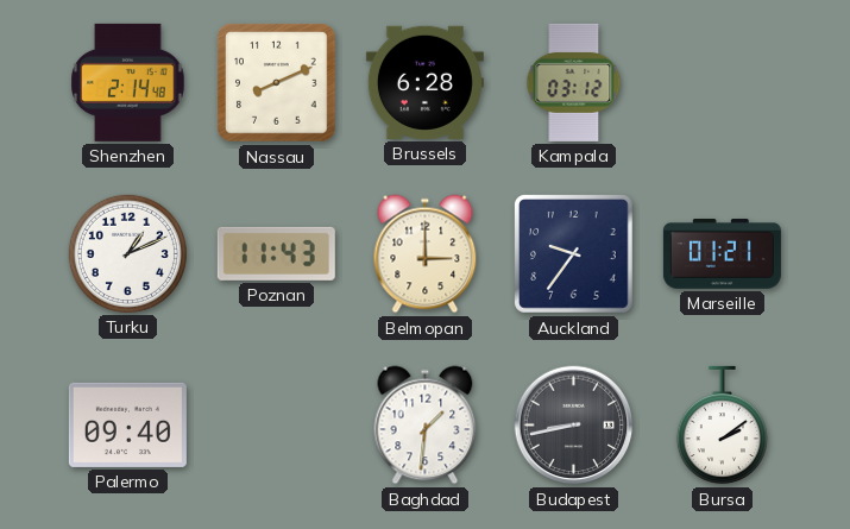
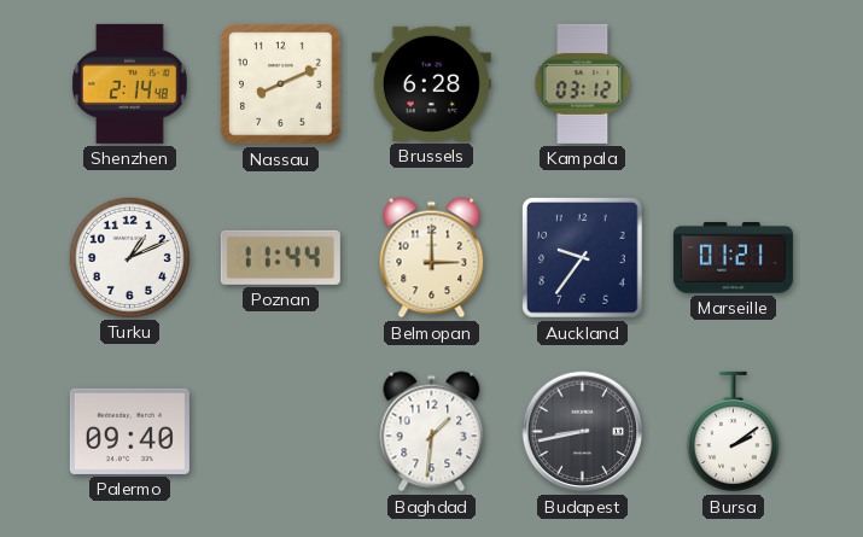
Poznan: 11:43 -> 11:44
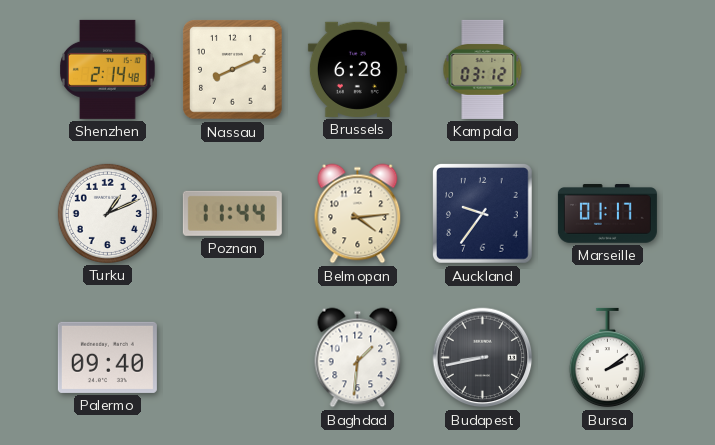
Belmopan: 3:00 -> 4:14
Marseille: 01:21 -> 01:17
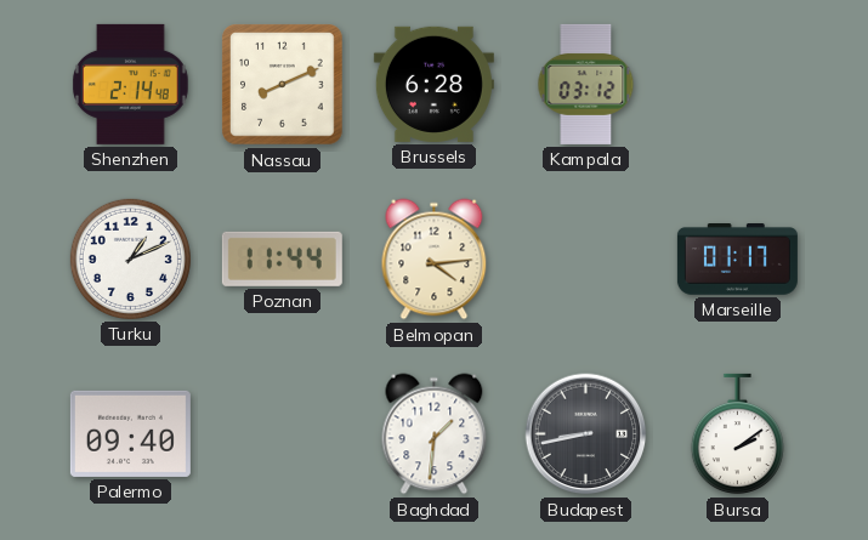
Auckland: 9:36 -> none
